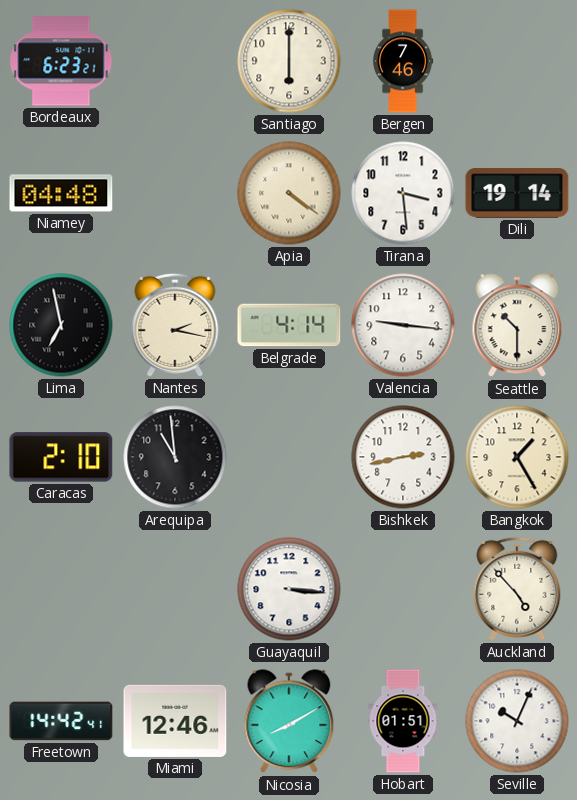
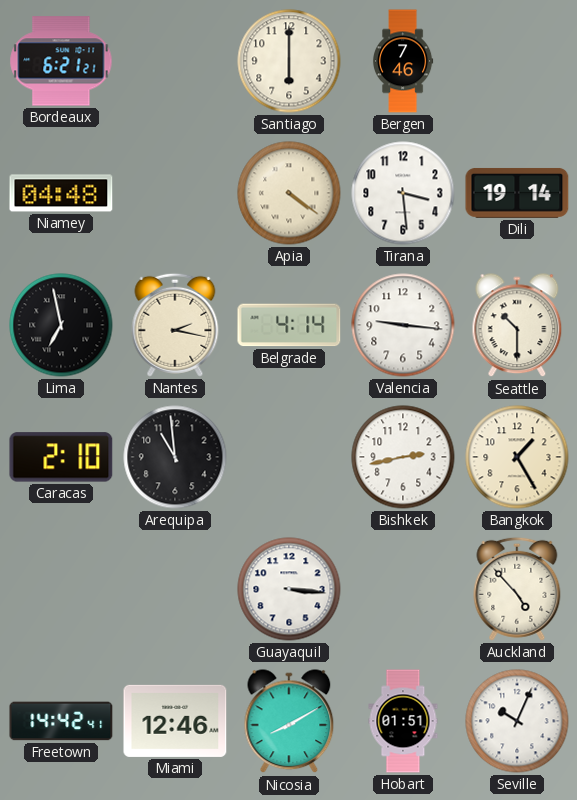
Bordeaux: 6:23 -> 6:21
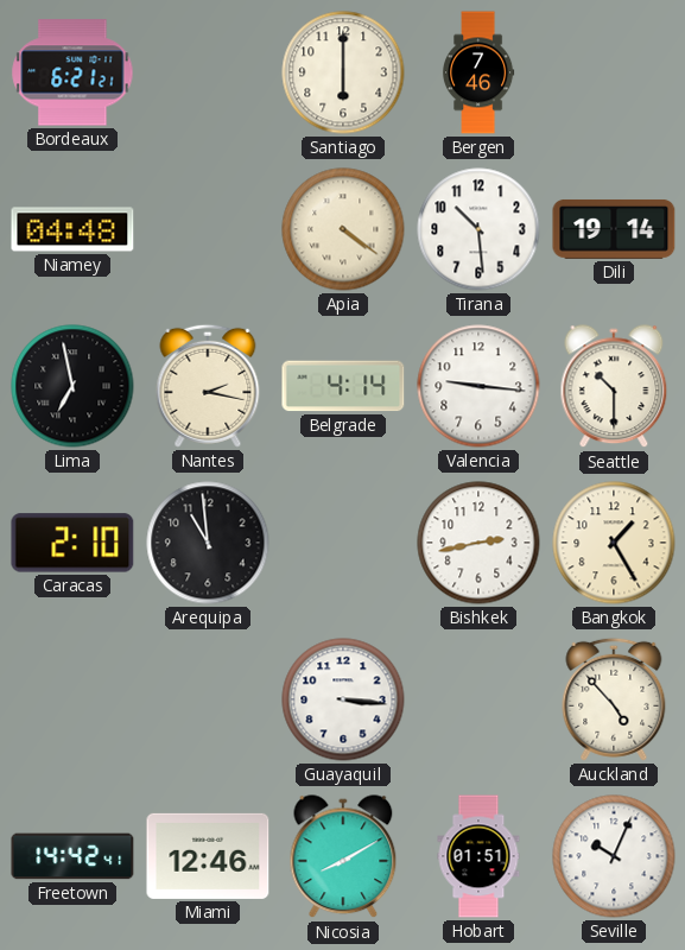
Tirana: 3:29 -> 10:29
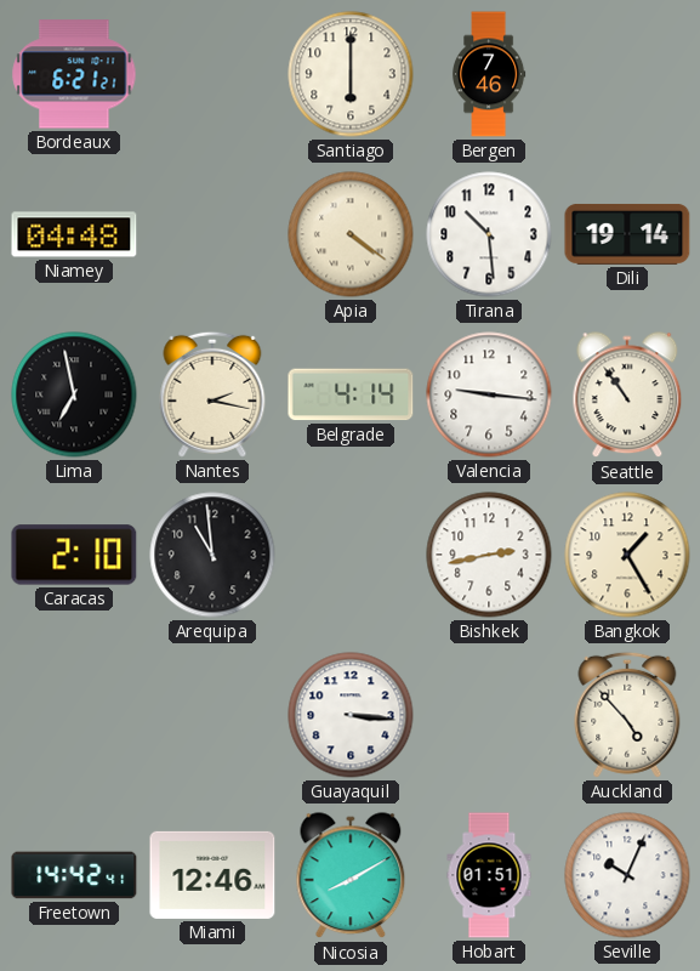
Seattle: 10:30 -> 10:54
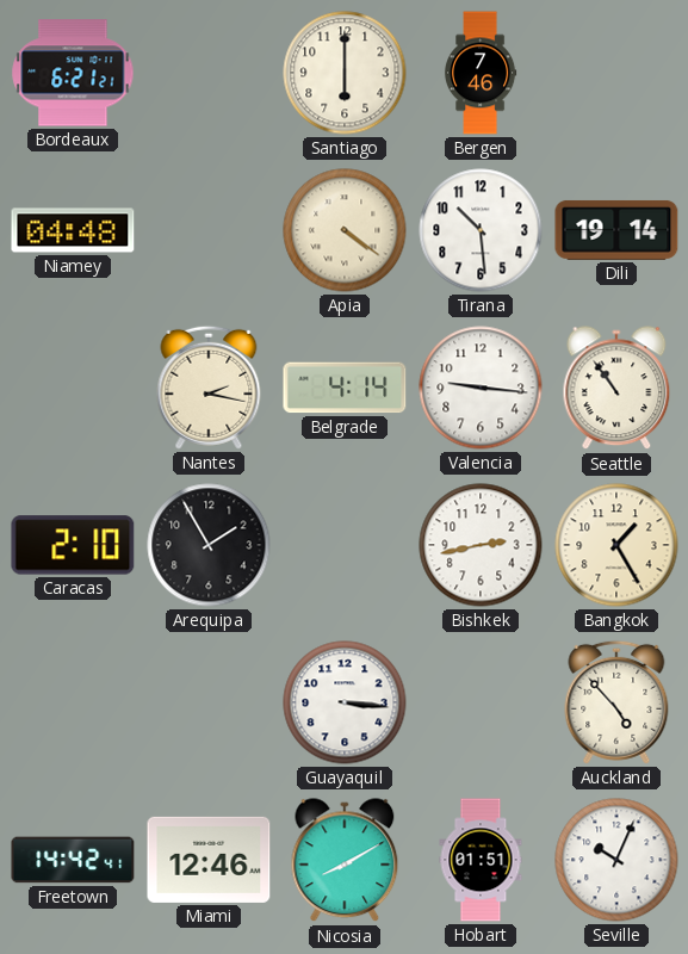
Lima: 6:58 -> none
Arequipa: 10:59 -> 1:55
